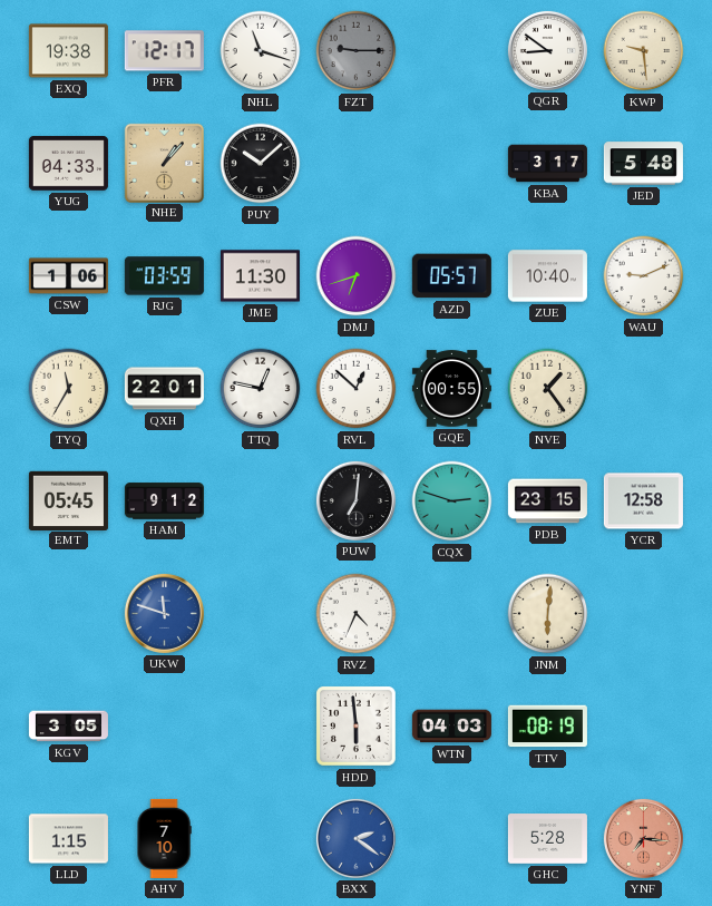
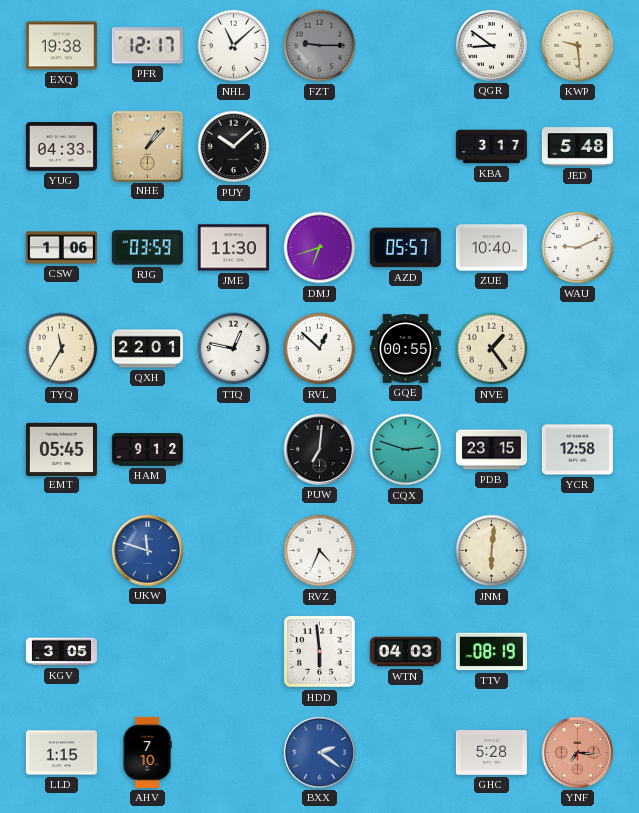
NHL: 11:18 -> 11:08
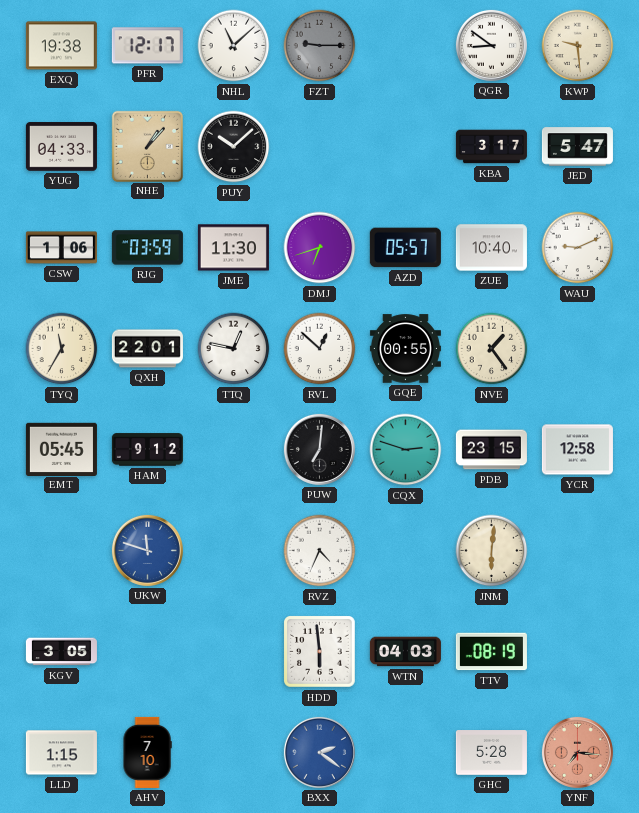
JED: 5:48 -> 5:47
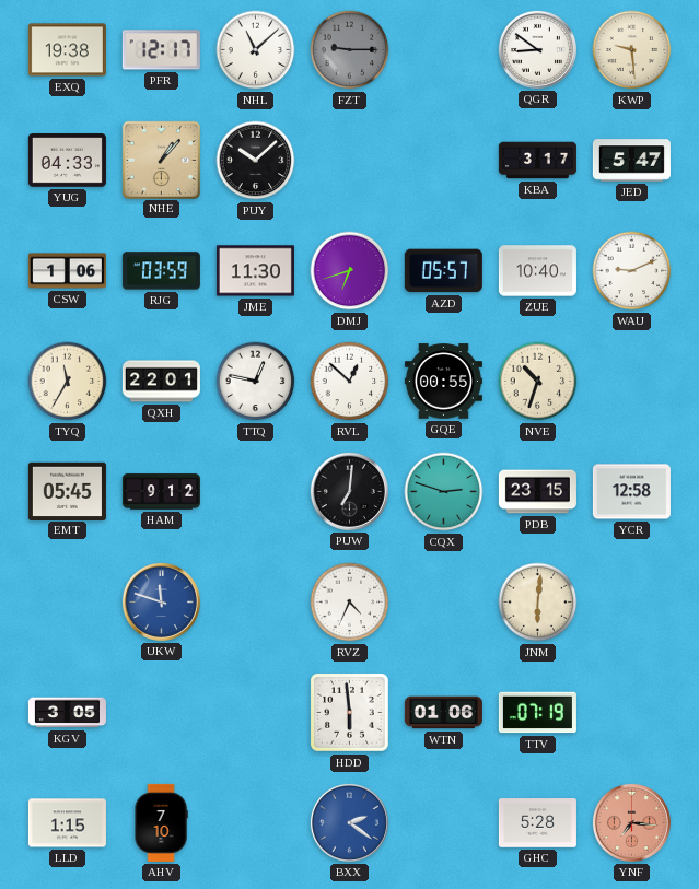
NVE: 1:24 -> 10:33
WTN: 04:03 -> 01:06
TTV: 08:19 -> 07:19
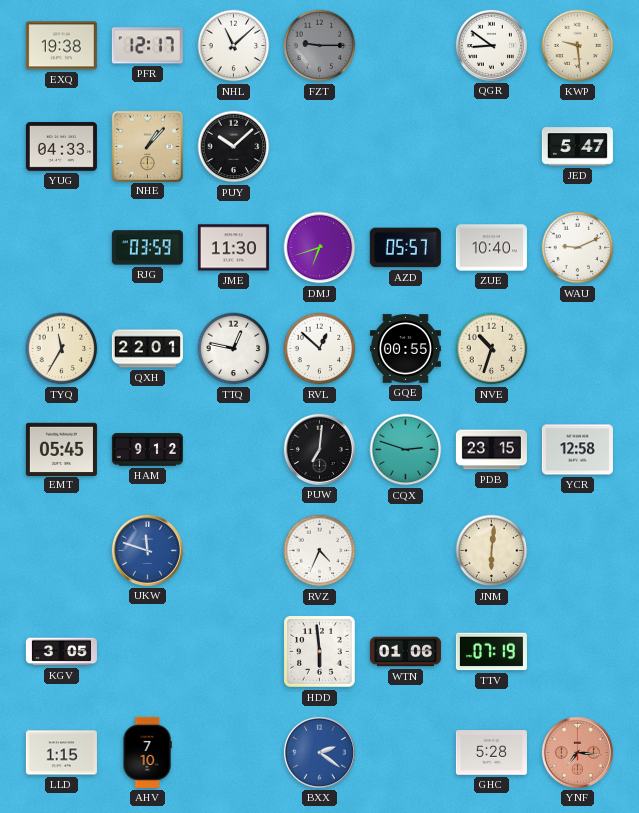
KBA: 3:17 -> none
CSW: 1:06 -> none
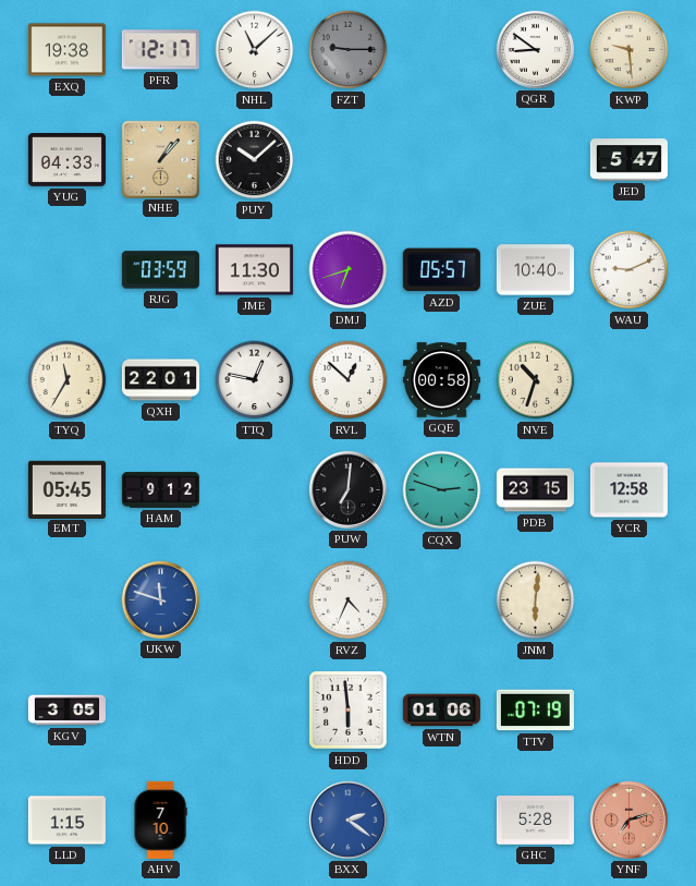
GQE: 00:55 -> 00:58
YNF: 7:16 -> 7:12
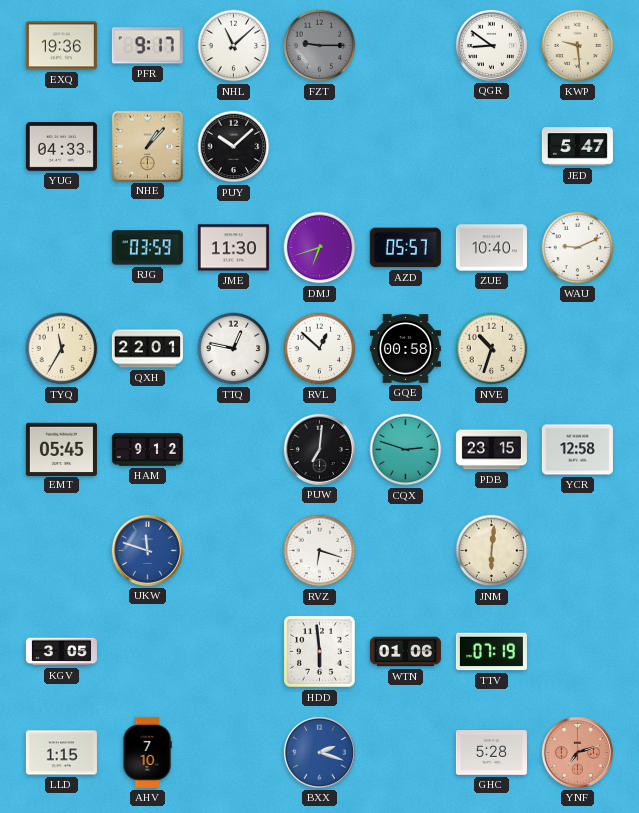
EXQ: 19:38 -> 19:36
PFR: 12:17 -> 9:17
RVZ: 4:34 -> 6:18
BXX: 2:21 -> 2:18
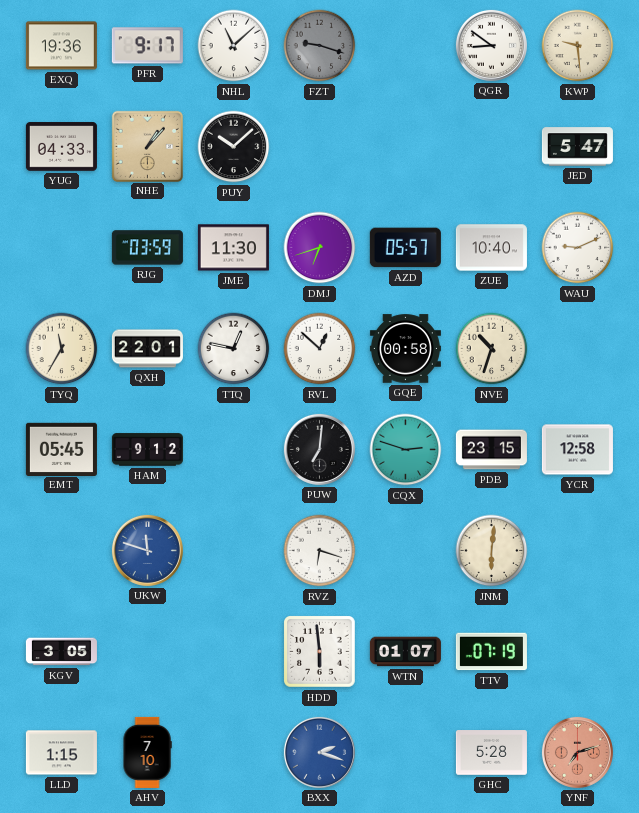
FZT: 9:15 -> 9:18
WTN: 01:06 -> 01:07
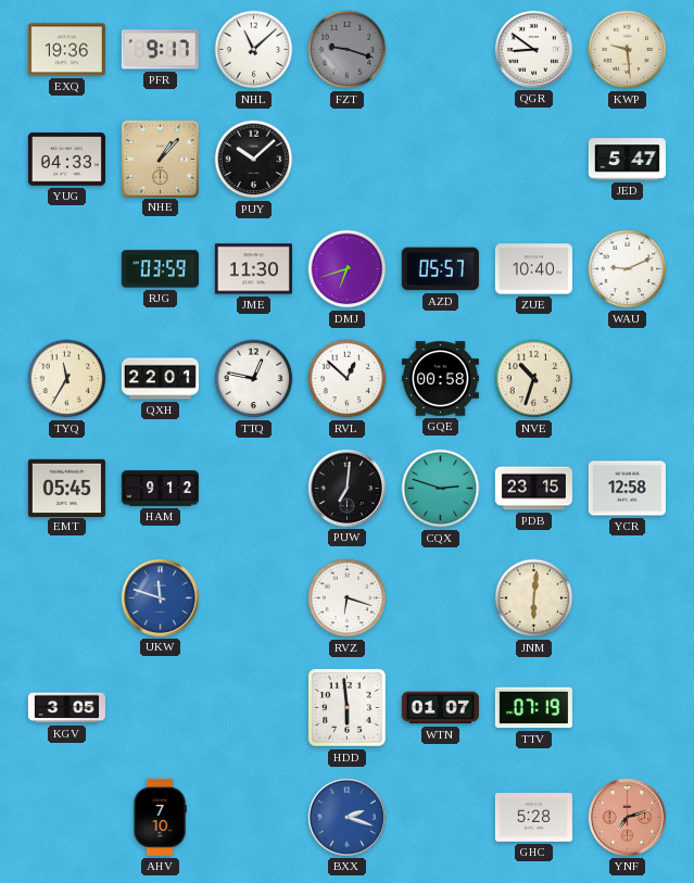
LLD: 1:15 -> none
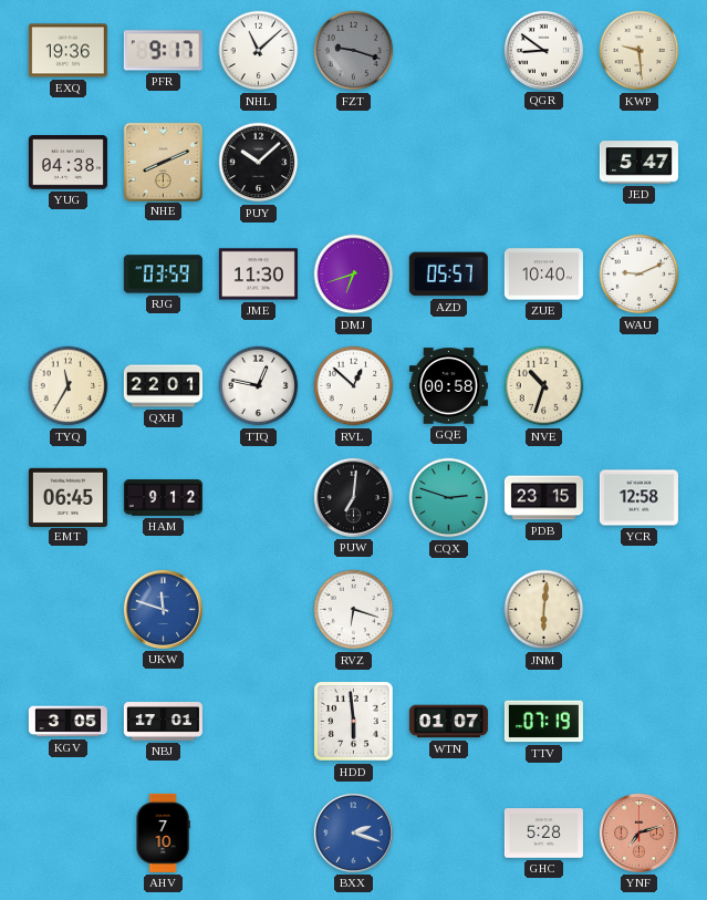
YUG: 04:33 -> 04:38
NHE: 1:07 -> 8:11
EMT: 05:45 -> 06:45
NBJ: none -> 17:01
